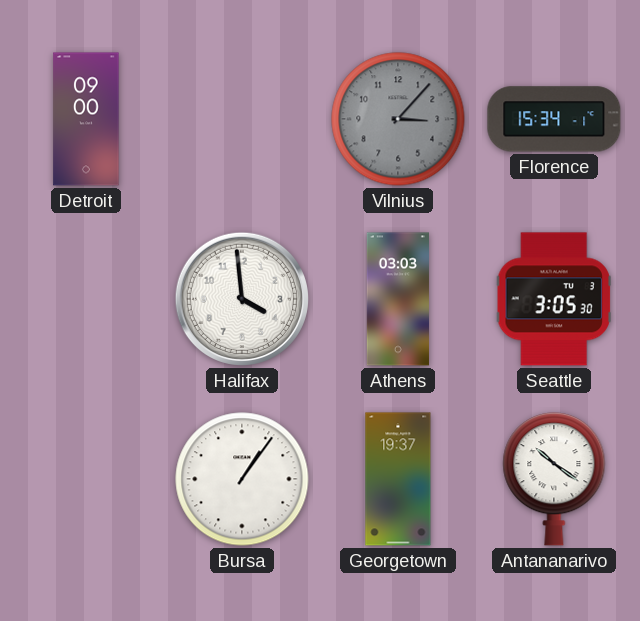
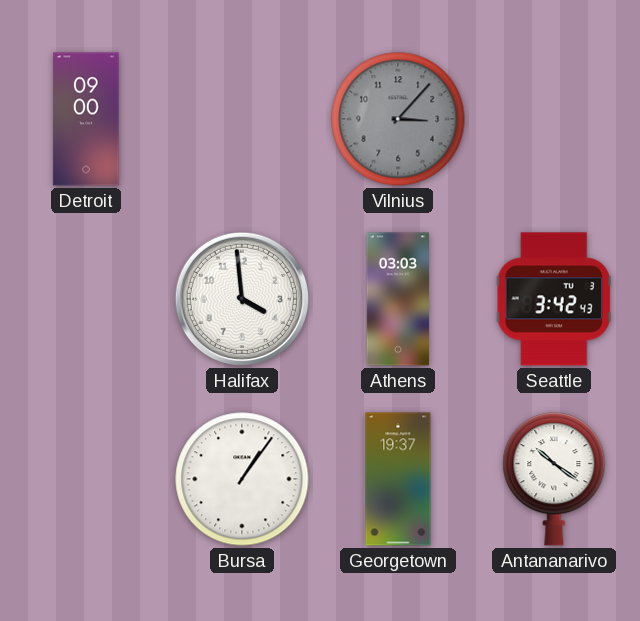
Florence: 15:34 -> none
Seattle: 3:05 -> 3:42
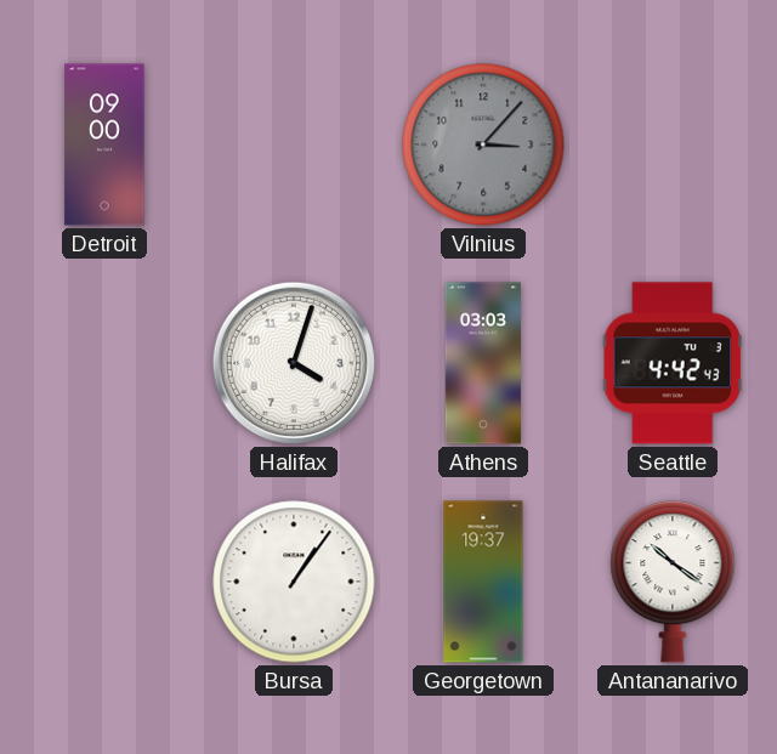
Halifax: 3:59 -> 4:03
Seattle: 3:42 -> 4:42
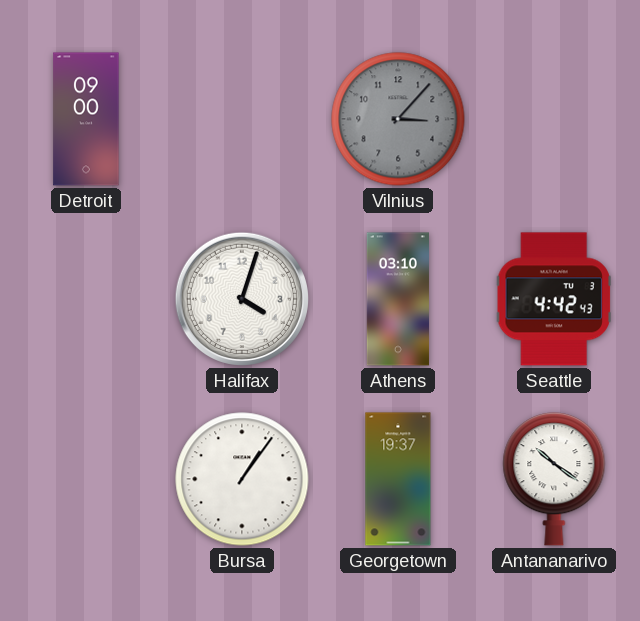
Athens: 03:03 -> 03:10
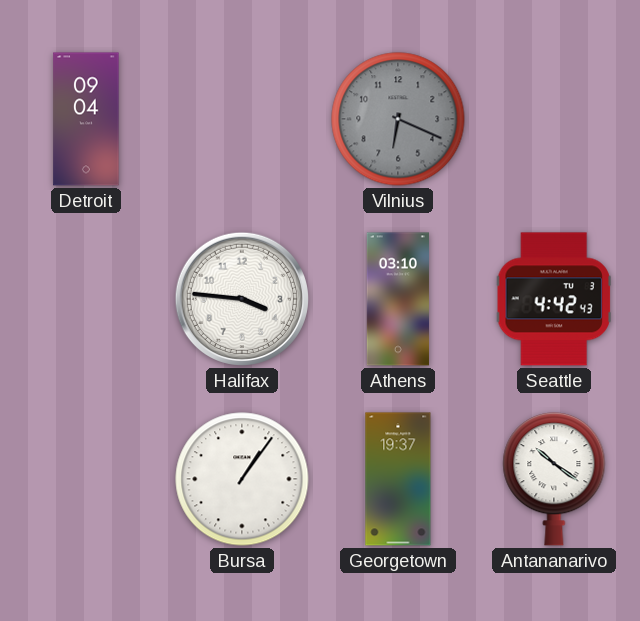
Detroit: 09:00 -> 09:04
Vilnius: 3:07 -> 6:19
Halifax: 4:03 -> 3:46
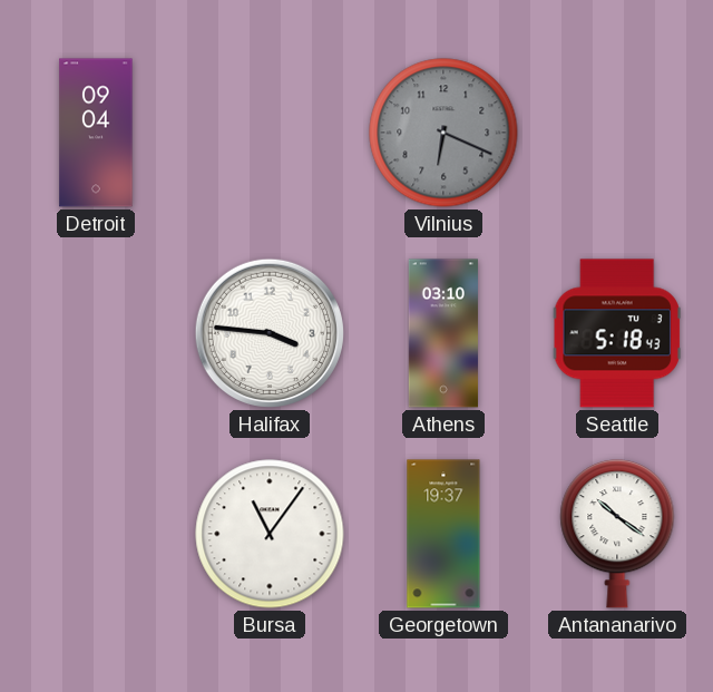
Seattle: 4:42 -> 5:18
Bursa: 1:06 -> 11:06
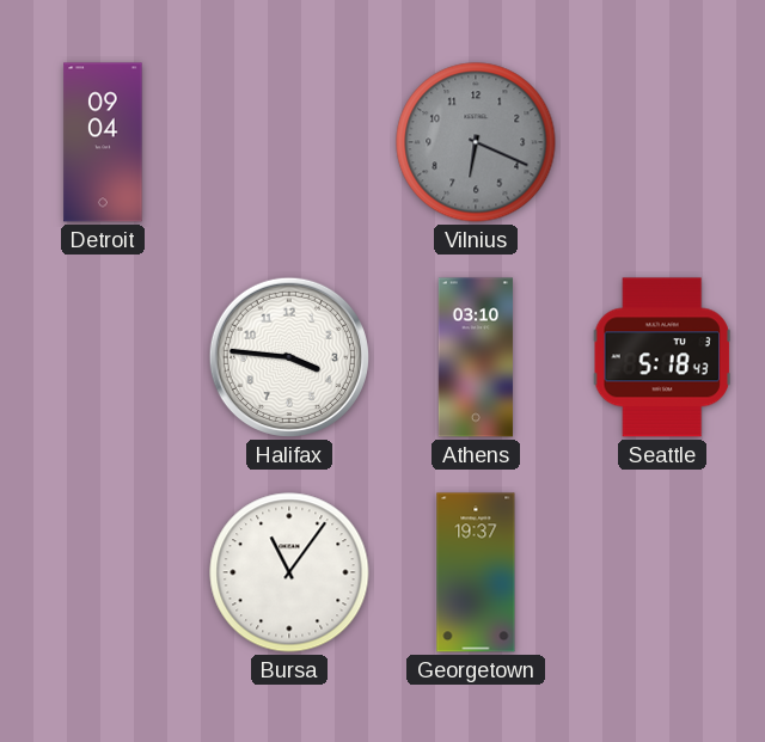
Antananarivo: 10:21 -> none
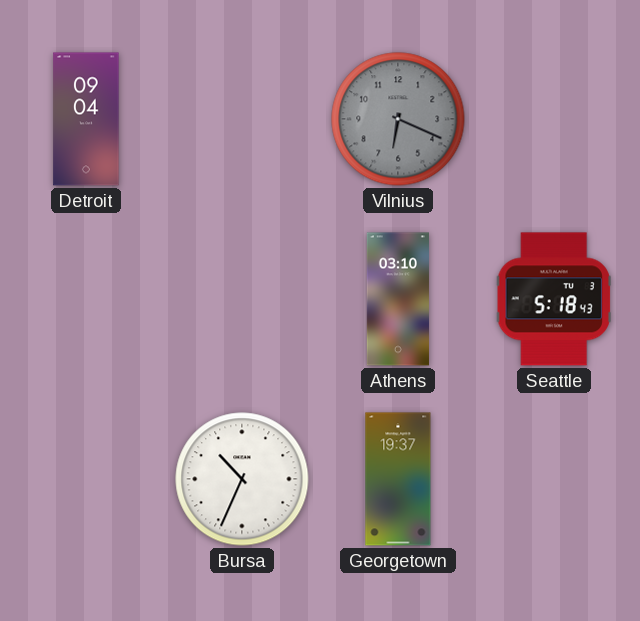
Halifax: 3:46 -> none
Bursa: 11:06 -> 10:34
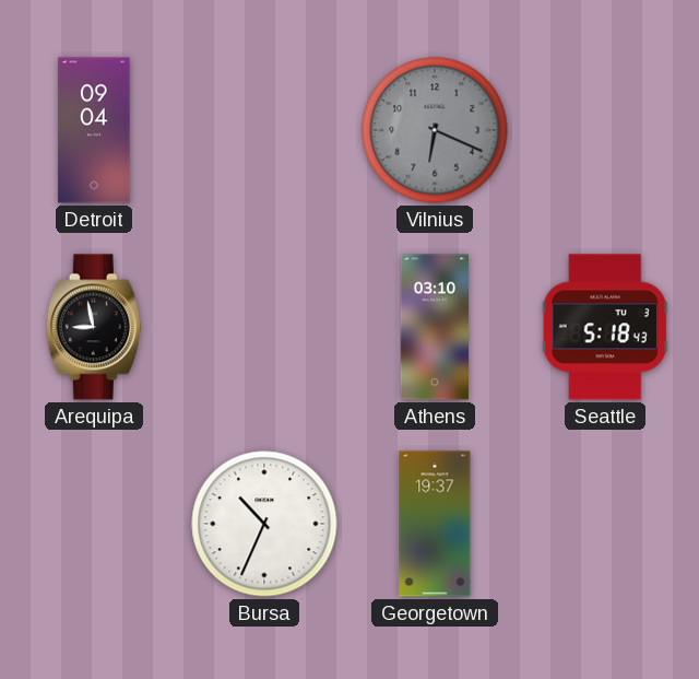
Arequipa: none -> 8:58
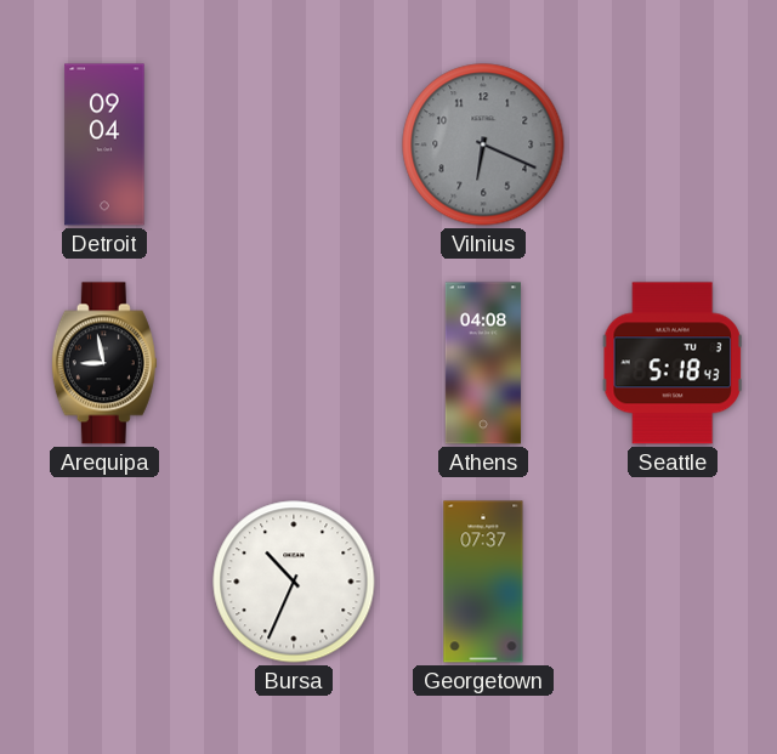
Athens: 03:10 -> 04:08
Georgetown: 19:37 -> 07:37
